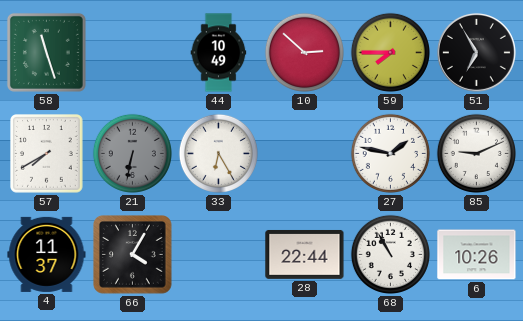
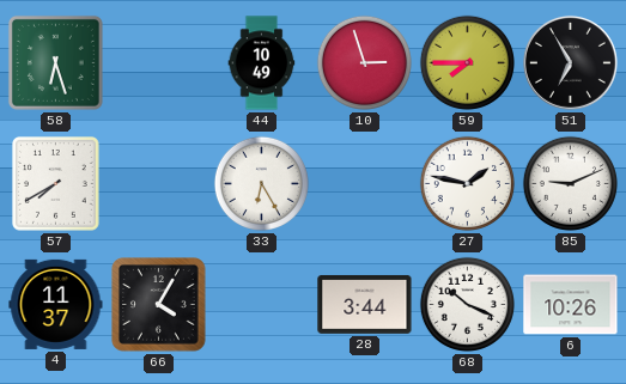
58: 11:27 -> 6:27
10: 2:52 -> 2:57
21: 6:32 -> none
28: 22:44 -> 3:44
68: 10:55 -> 10:19
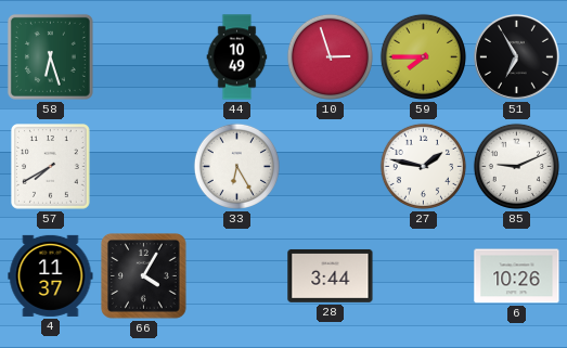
68: 10:19 -> none
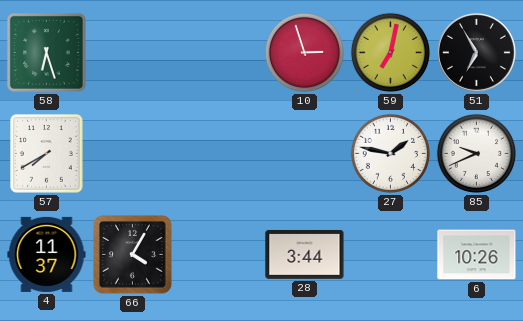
44: 10:49 -> none
59: 7:45 -> 7:02
33: 6:25 -> none
85: 9:11 -> 9:41
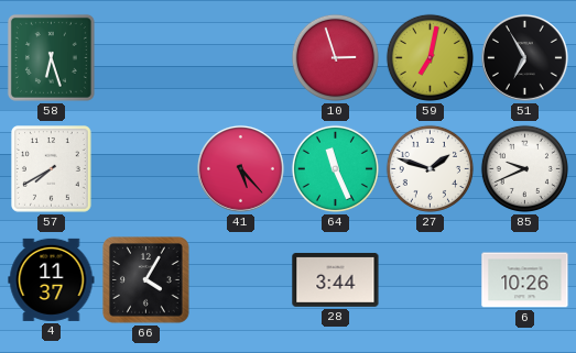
41: none -> 5:23
64: none -> 11:26
27: 1:47 -> 1:48
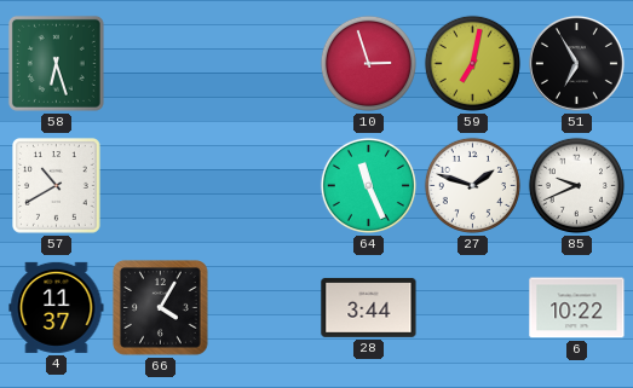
57: 7:40 -> 10:40
41: 5:23 -> none
6: 10:26 -> 10:22
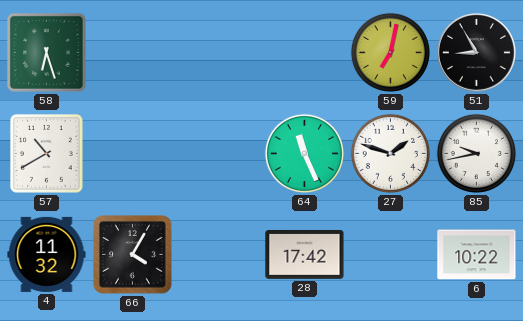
10: 2:57 -> none
51: 6:55 -> 8:55
85: 9:41 -> 9:43
4: 11:37 -> 11:32
28: 3:44 -> 17:42
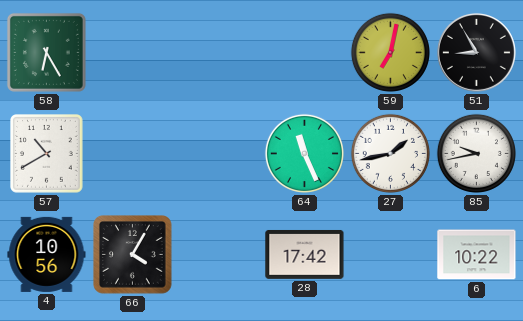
58: 6:27 -> 6:25
27: 1:48 -> 1:43
4: 11:32 -> 10:56
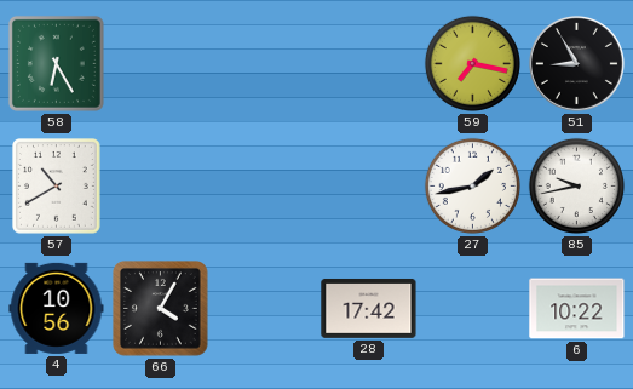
59: 7:02 -> 7:17
64: 11:26 -> none
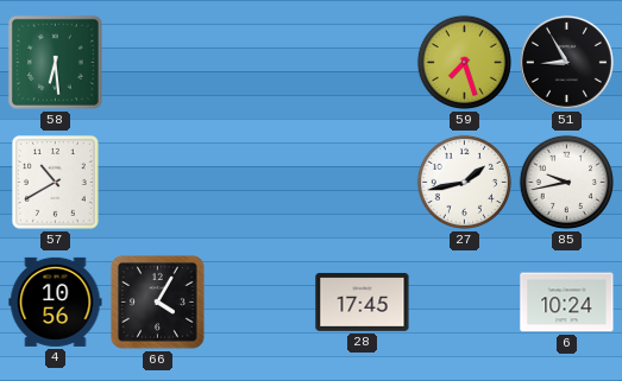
58: 6:25 -> 6:29
59: 7:17 -> 7:27
28: 17:42 -> 17:45
6: 10:22 -> 10:24
